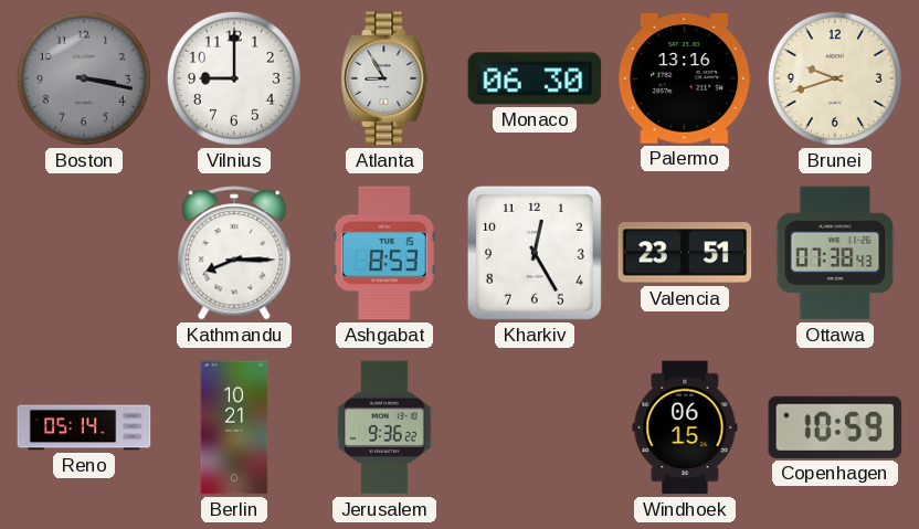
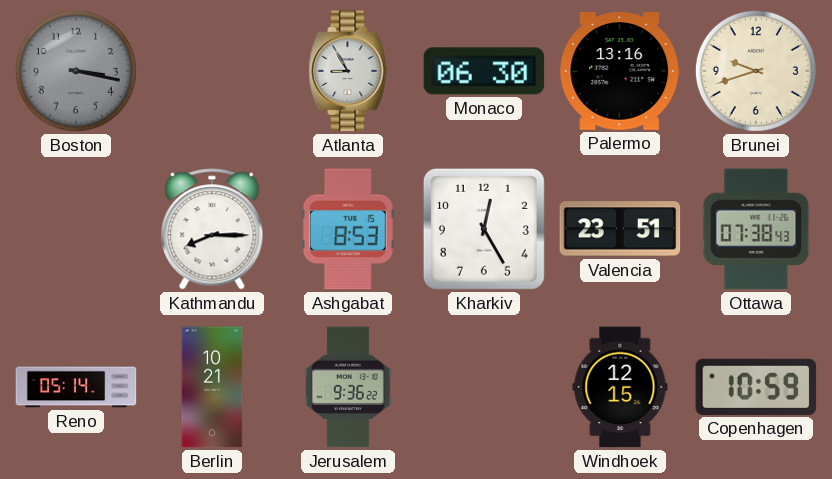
Vilnius: 9:00 -> none
Windhoek: 06:15 -> 12:15
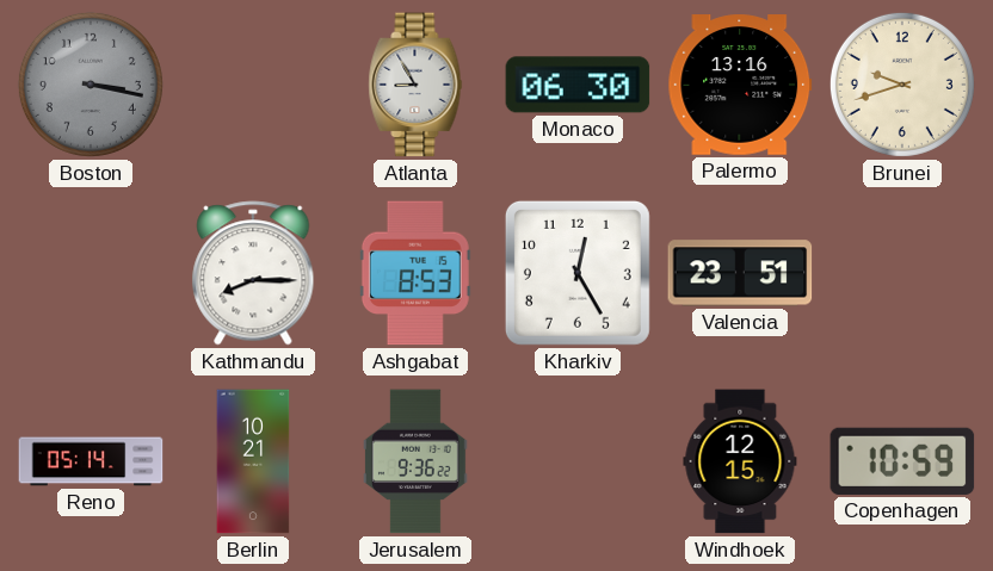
Ottawa: 07:38 -> none
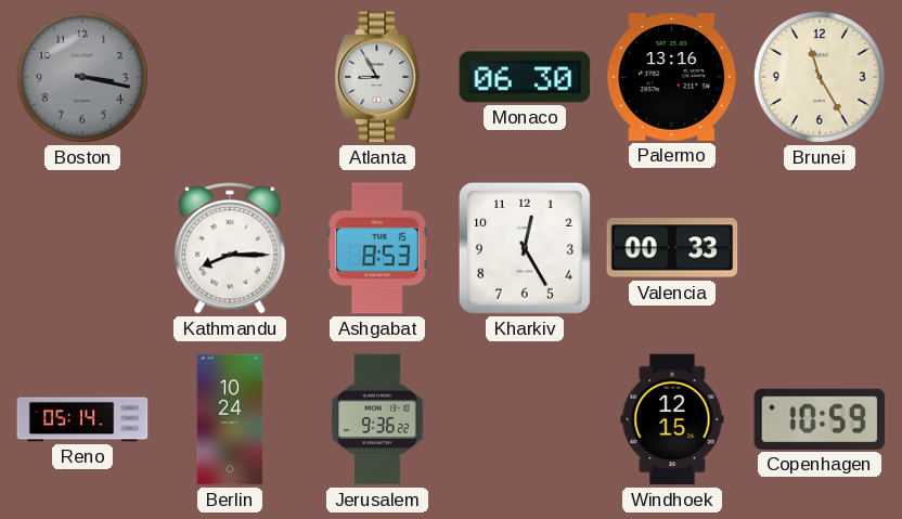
Brunei: 9:42 -> 11:25
Valencia: 23:51 -> 00:33
Berlin: 10:21 -> 10:24
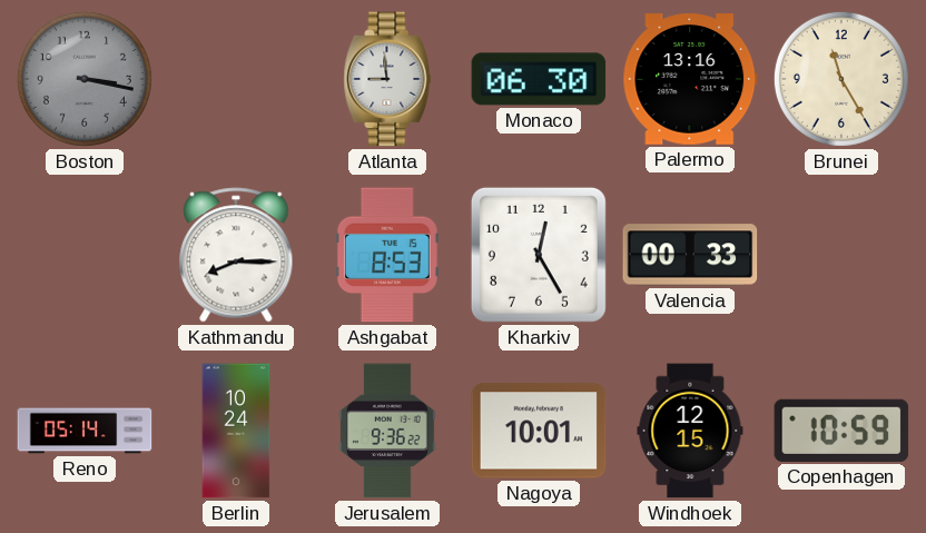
Atlanta: 8:55 -> 8:59
Nagoya: none -> 10:01
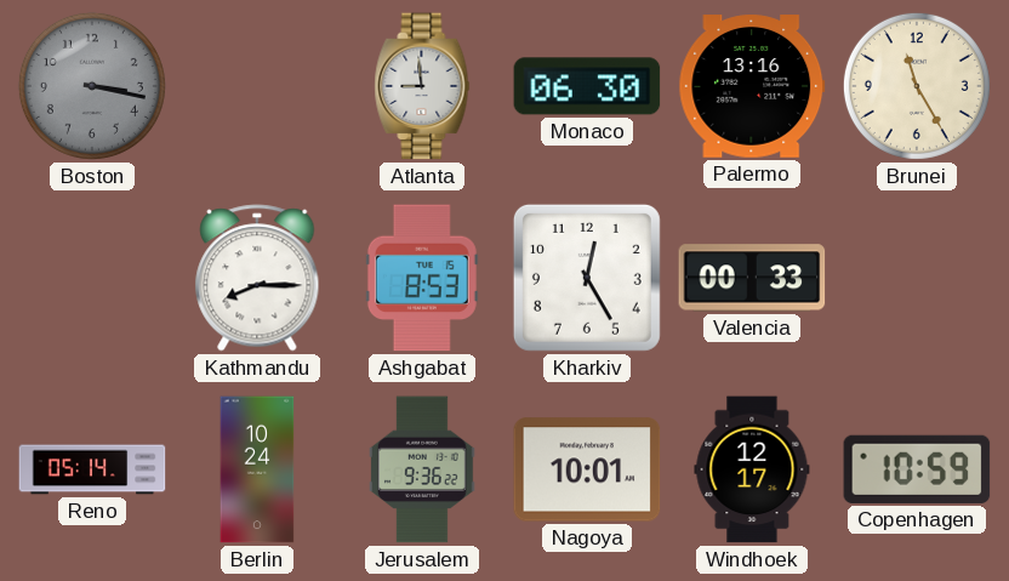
Windhoek: 12:15 -> 12:17
